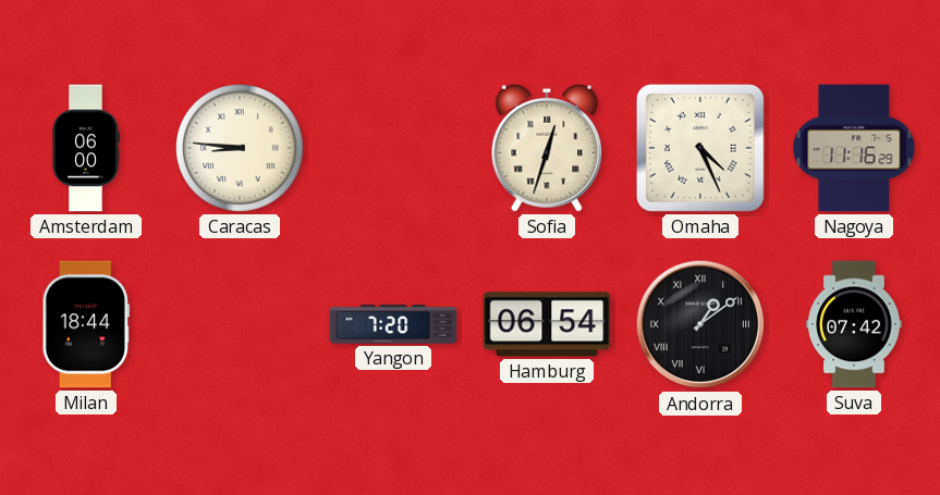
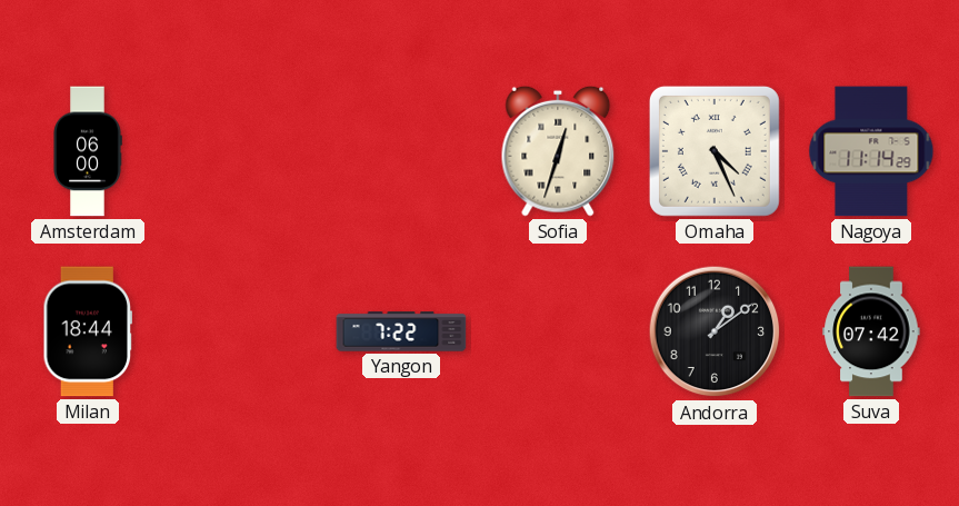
Caracas: 8:46 -> none
Nagoya: 11:16 -> 11:14
Yangon: 7:20 -> 7:22
Hamburg: 06:54 -> none
Andorra numerals: Roman -> Arabic
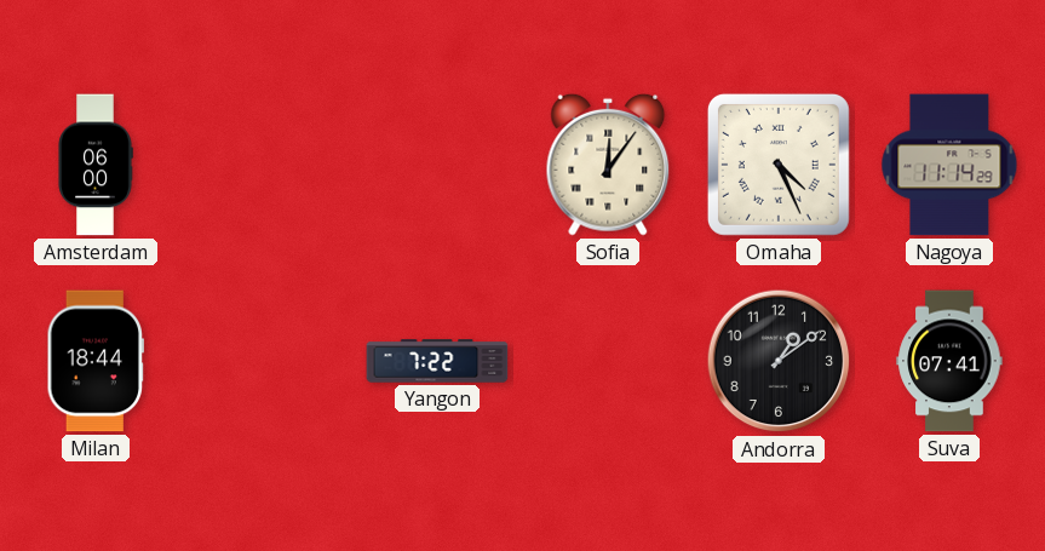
Sofia: 12:33 -> 12:06
Suva: 07:42 -> 07:41
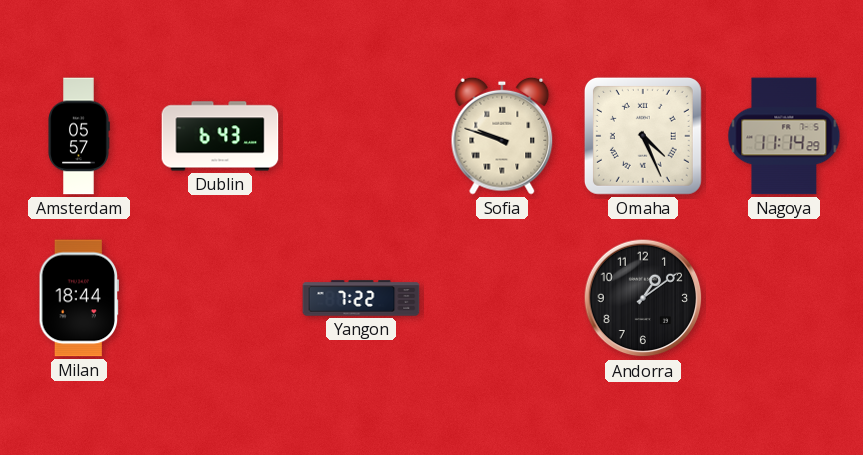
Amsterdam: 06:00 -> 05:57
Dublin: none -> 6:43
Sofia: 12:06 -> 9:48
Suva: 07:41 -> none
